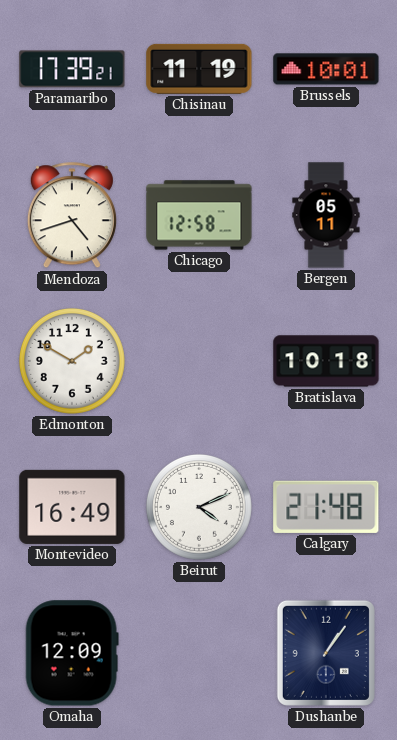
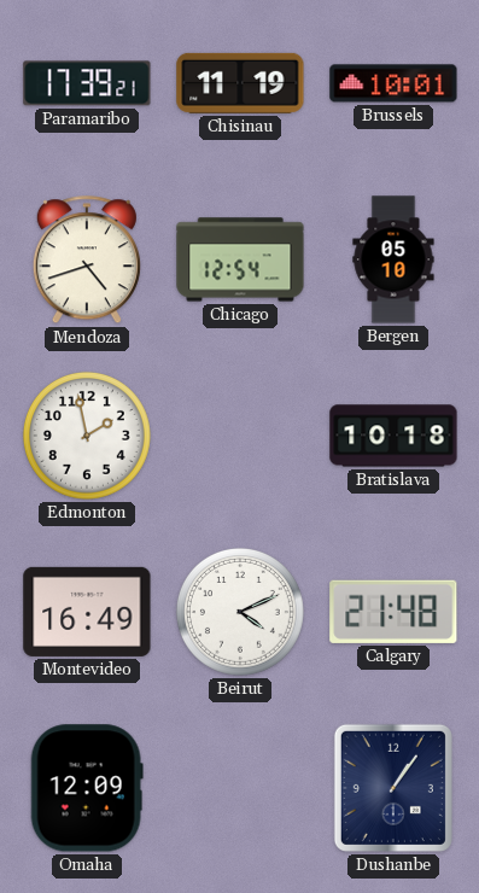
Chicago: 12:58 -> 12:54
Bergen: 05:11 -> 05:10
Edmonton: 1:50 -> 1:58
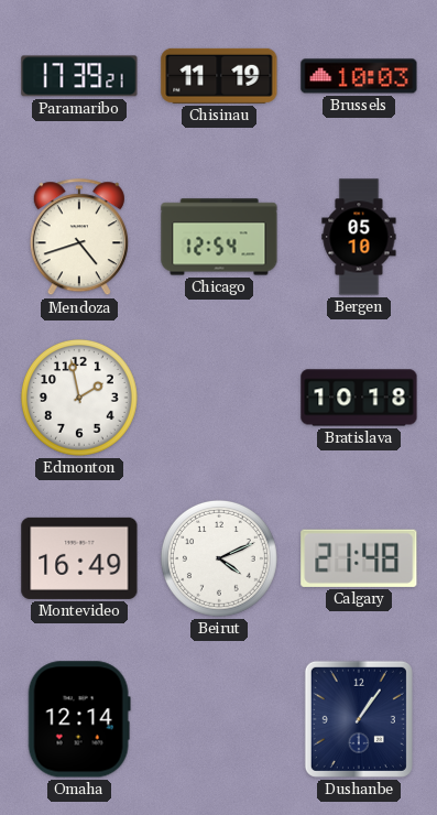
Brussels: 10:01 -> 10:03
Omaha: 12:09 -> 12:14
